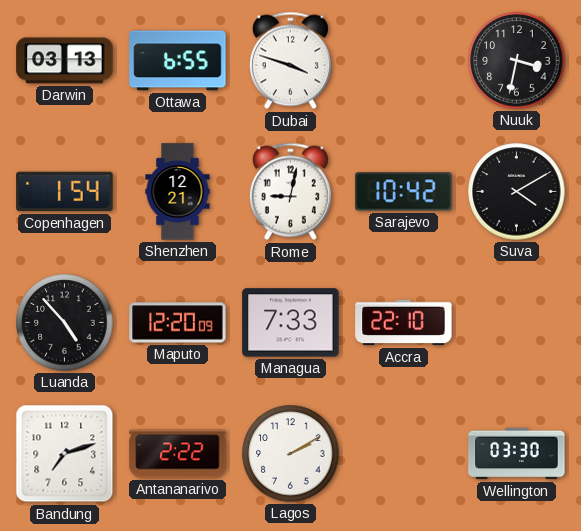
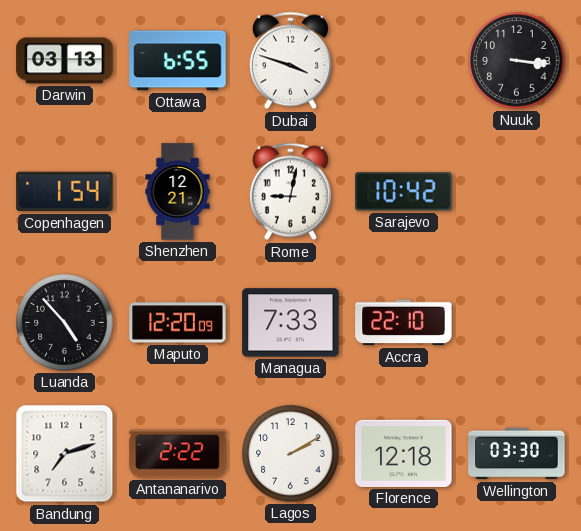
Nuuk: 3:32 -> 3:16
Suva: 4:10 -> none
Florence: none -> 12:18
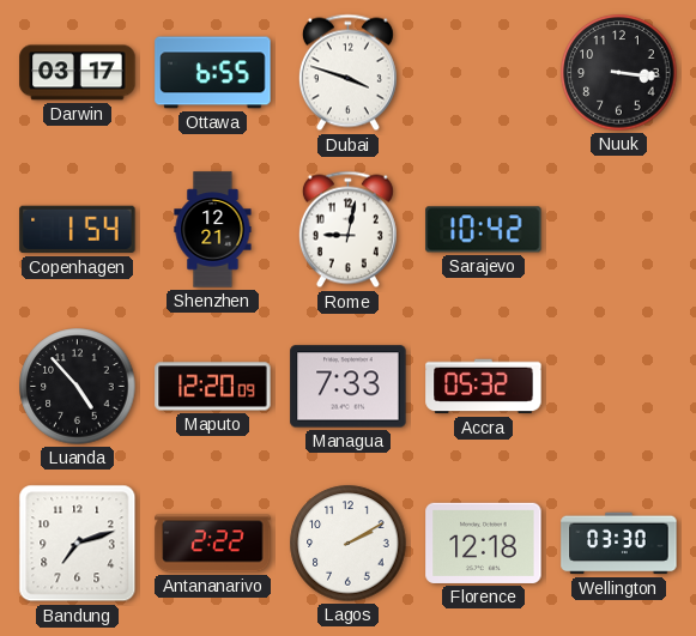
Darwin: 03:13 -> 03:17
Accra: 22:10 -> 05:32
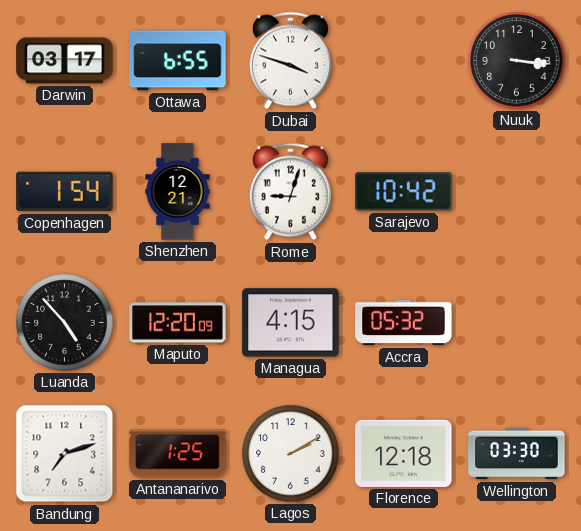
Rome: 9:02 -> 9:03
Managua: 7:33 -> 4:15
Antananarivo: 2:22 -> 1:25
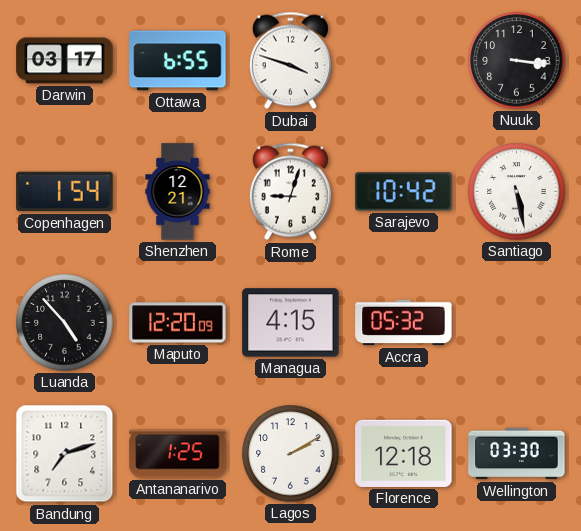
Santiago: none -> 5:28
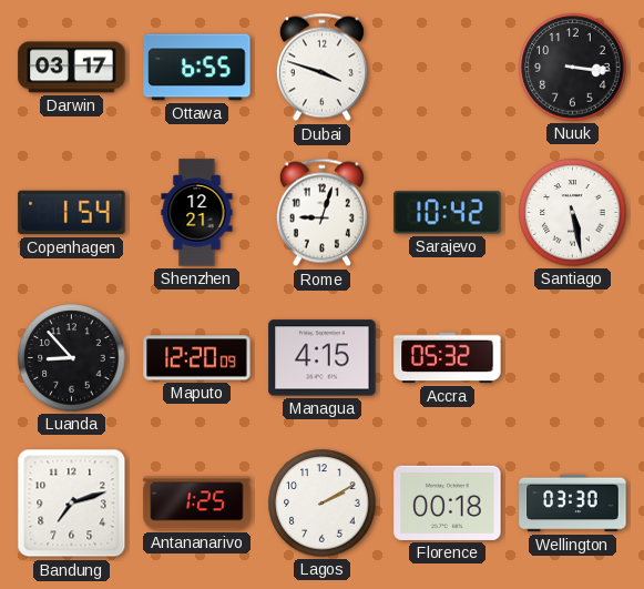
Luanda: 4:53 -> 8:53
Florence: 12:18 -> 00:18
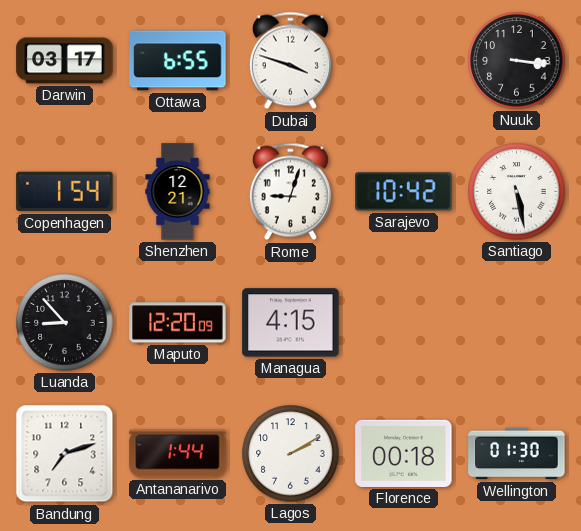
Accra: 05:32 -> none
Antananarivo: 1:25 -> 1:44
Wellington: 03:30 -> 01:30
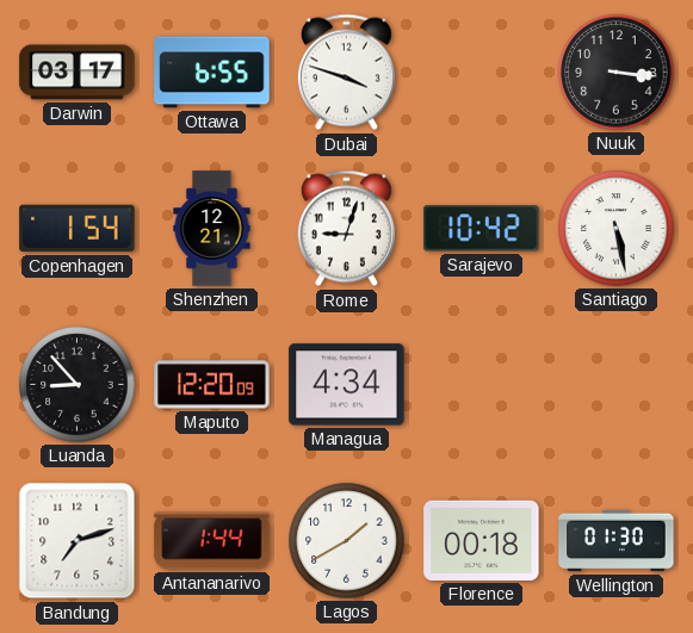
Managua: 4:15 -> 4:34
Lagos: 2:10 -> 1:40
